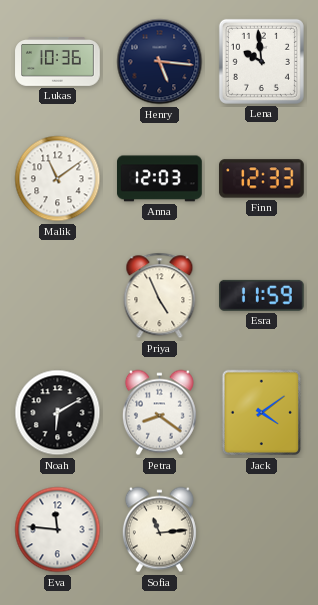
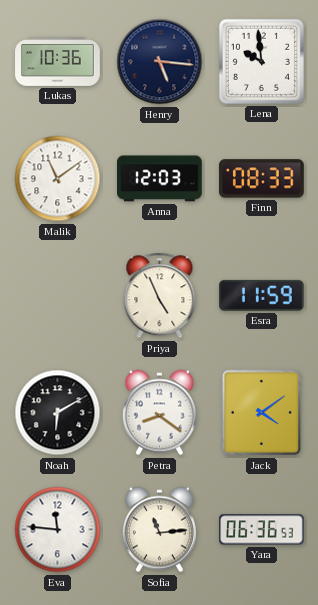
Finn: 12:33 -> 08:33
Yara: none -> 06:36
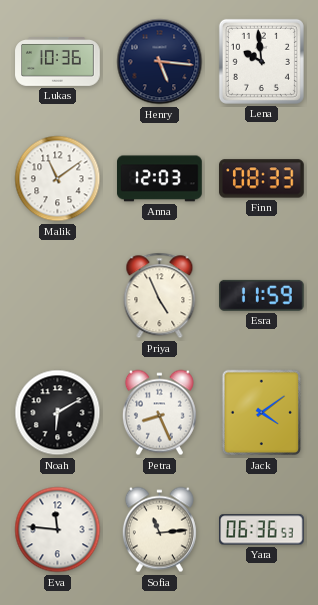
Petra: 8:21 -> 8:26
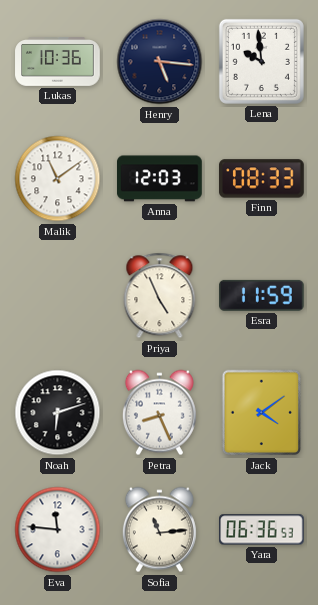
Noah: 6:10 -> 6:12
